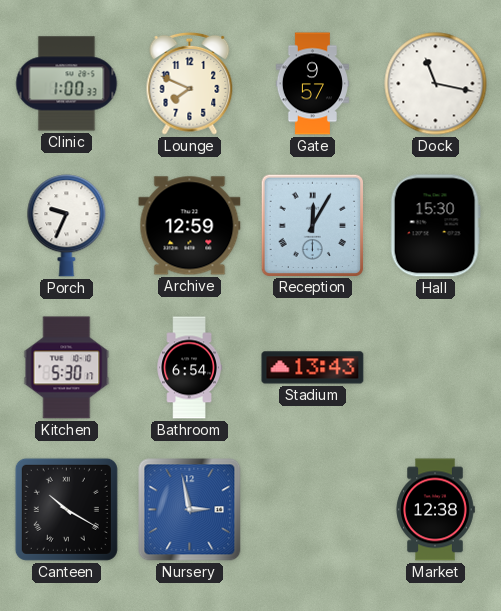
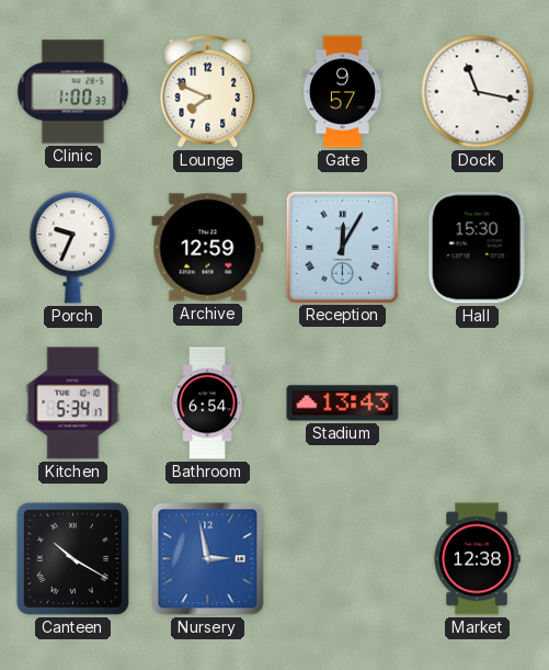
Kitchen: 5:30 -> 5:34
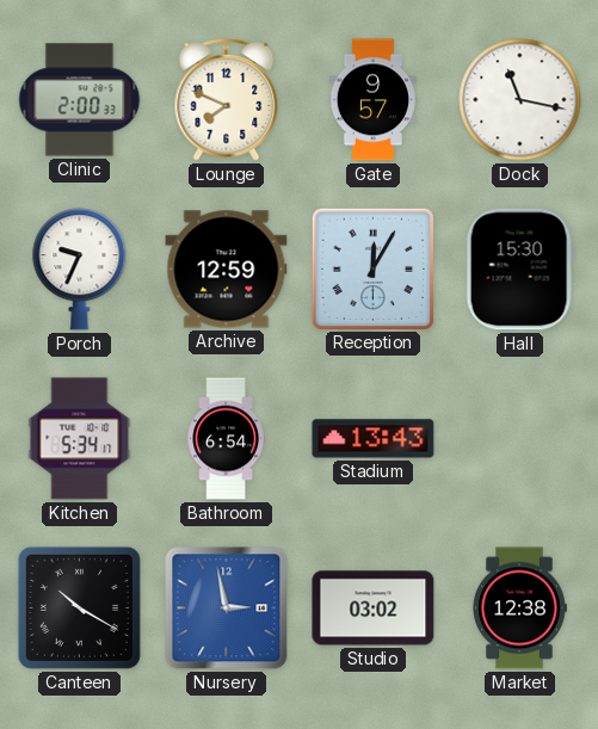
Clinic: 1:00 -> 2:00
Studio: none -> 03:02
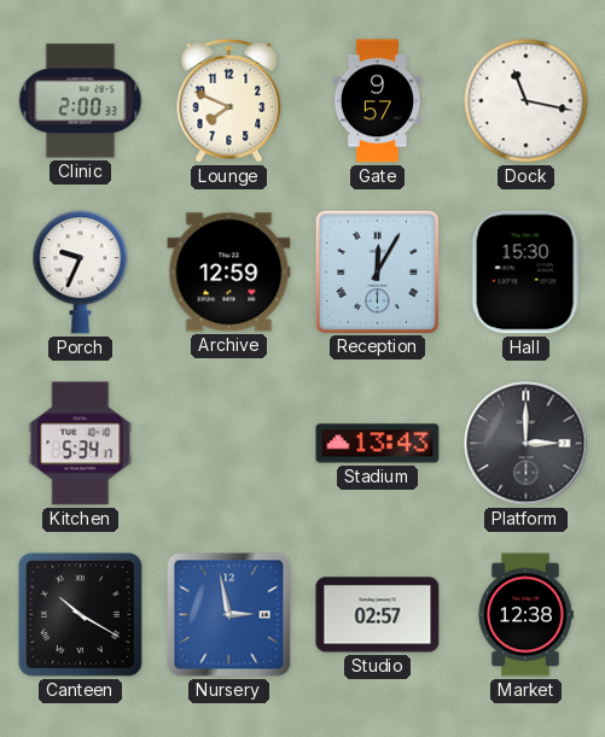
Bathroom: 6:54 -> none
Platform: none -> 3:00
Studio: 03:02 -> 02:57
